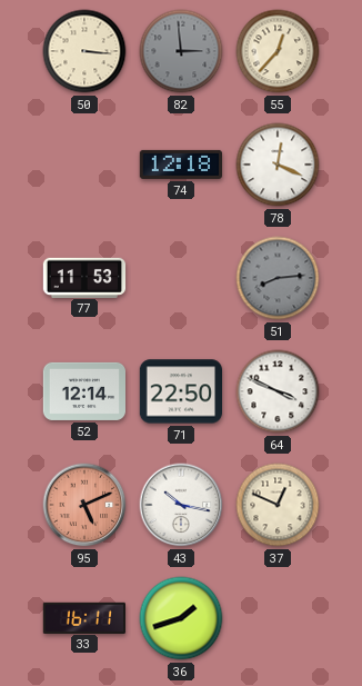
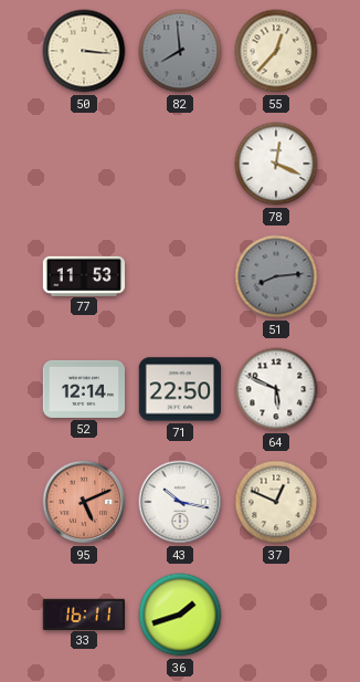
82: 2:59 -> 7:59
74: 12:18 -> none
64: 3:49 -> 5:49
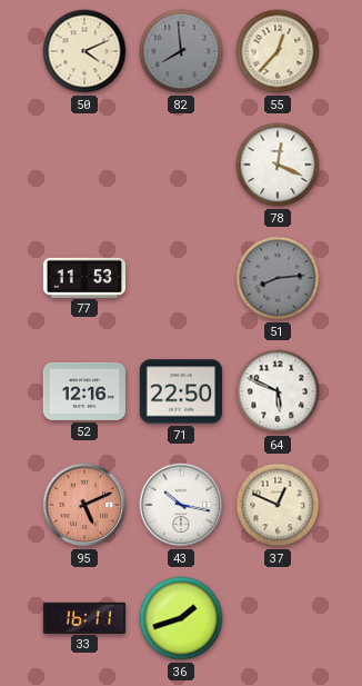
50: 3:16 -> 4:11
52: 12:14 -> 12:16
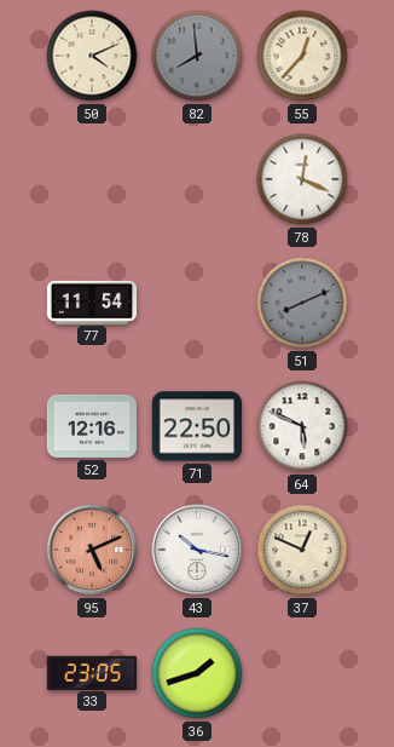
77: 11:53 -> 11:54
51: 8:14 -> 8:11
33: 16:11 -> 23:05
